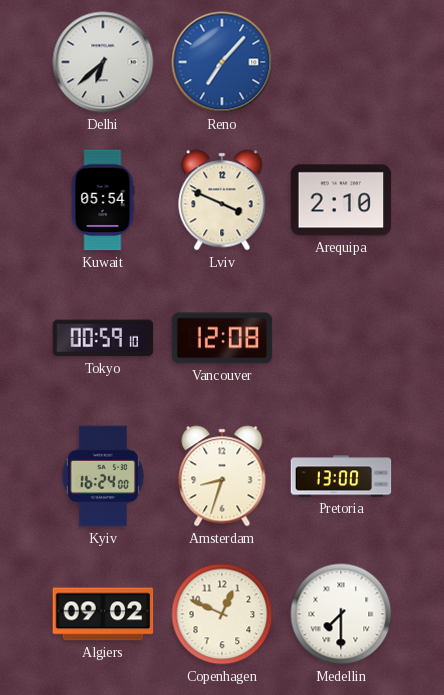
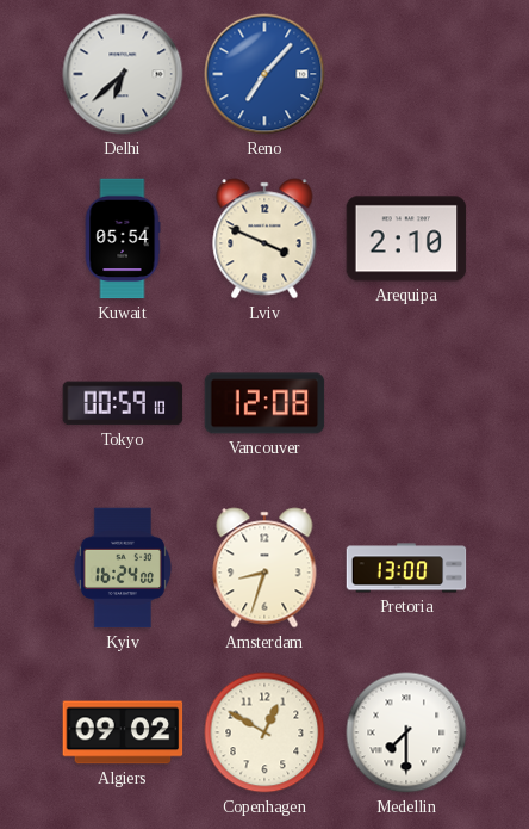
Copenhagen: 12:49 -> 12:50
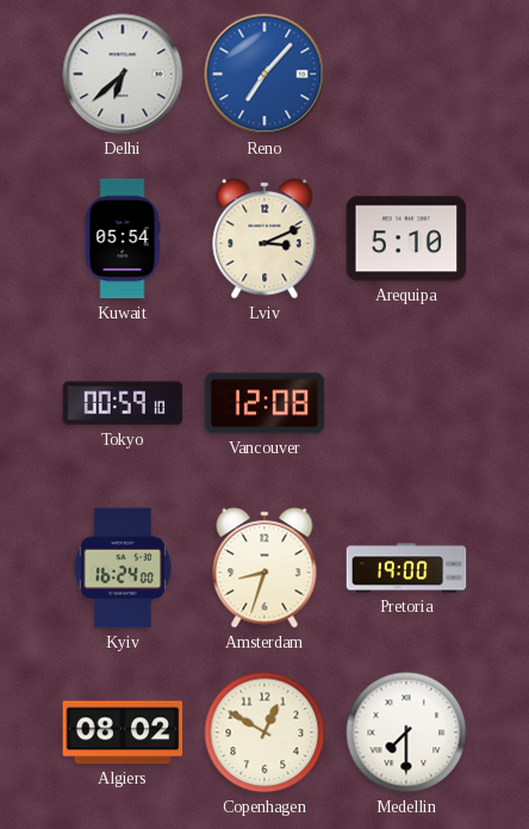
Lviv: 3:49 -> 3:11
Arequipa: 2:10 -> 5:10
Pretoria: 13:00 -> 19:00
Algiers: 09:02 -> 08:02
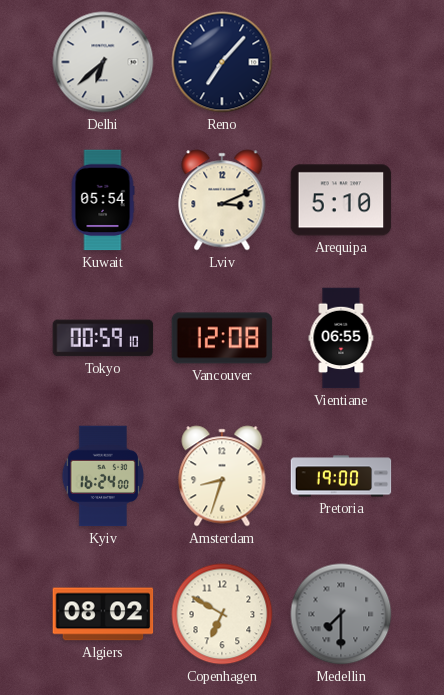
Reno dial: blue -> navy
Vientiane: none -> 06:55
Copenhagen: 12:50 -> 6:50
Medellin dial: white -> grey
